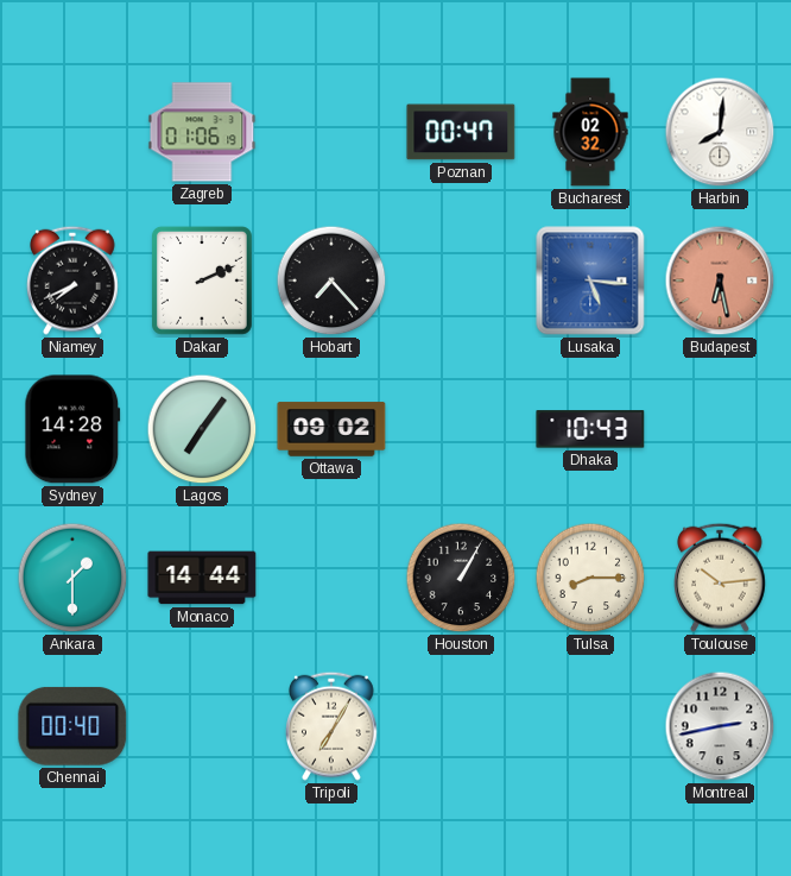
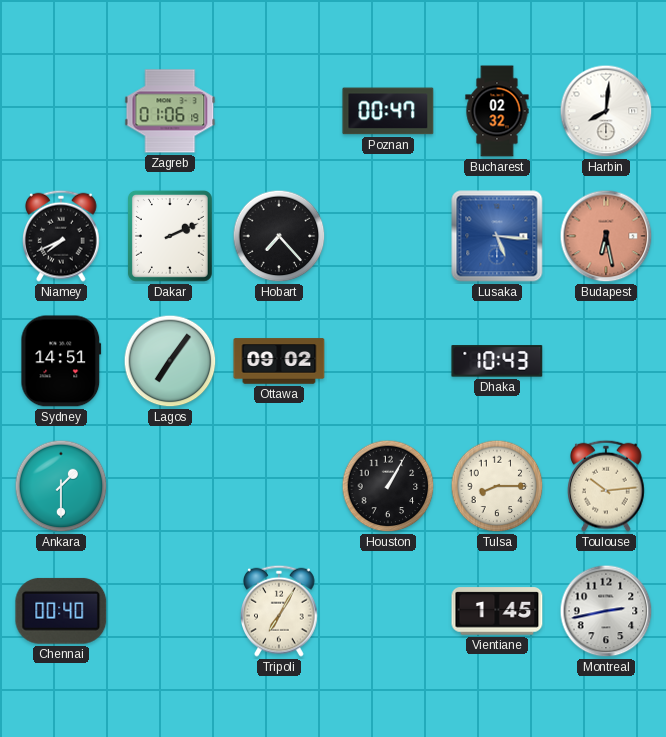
Sydney: 14:28 -> 14:51
Monaco: 14:44 -> none
Vientiane: none -> 1:45
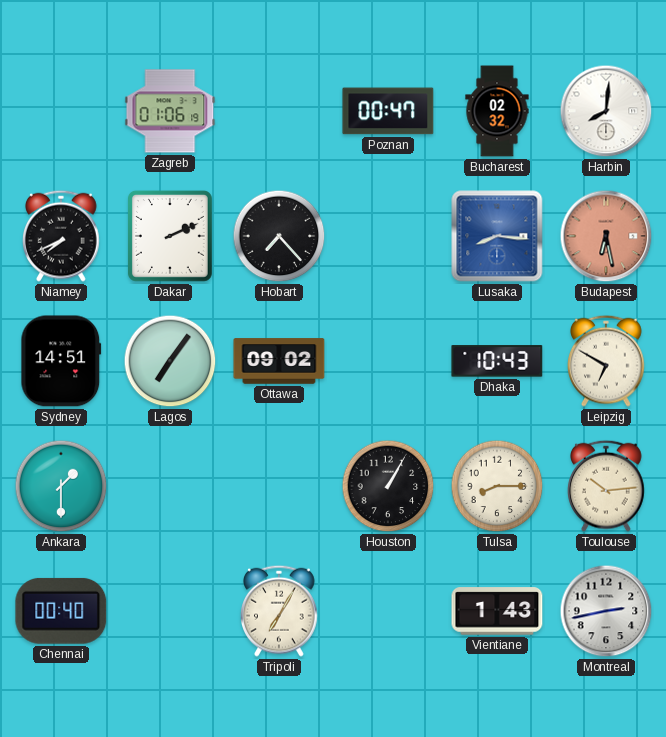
Lusaka: 5:16 -> 8:16
Leipzig: none -> 6:50
Vientiane: 1:45 -> 1:43
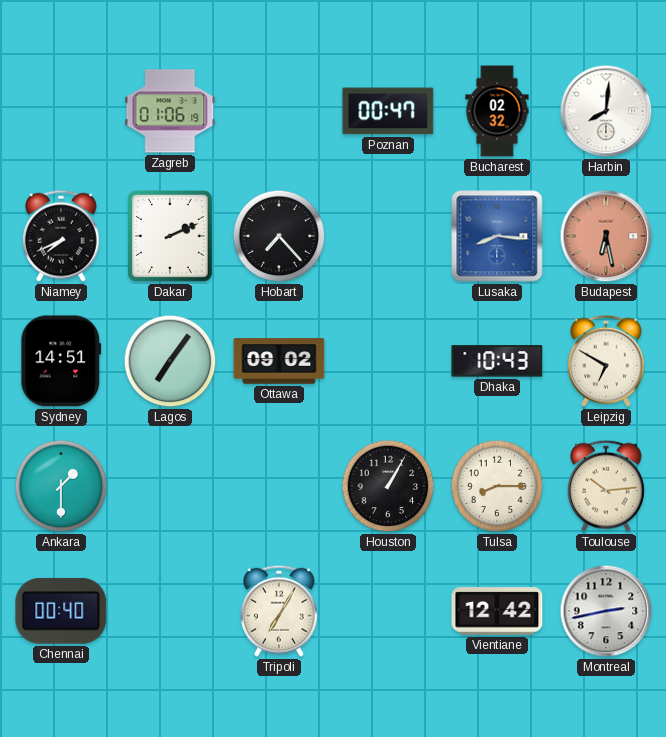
Vientiane: 1:43 -> 12:42
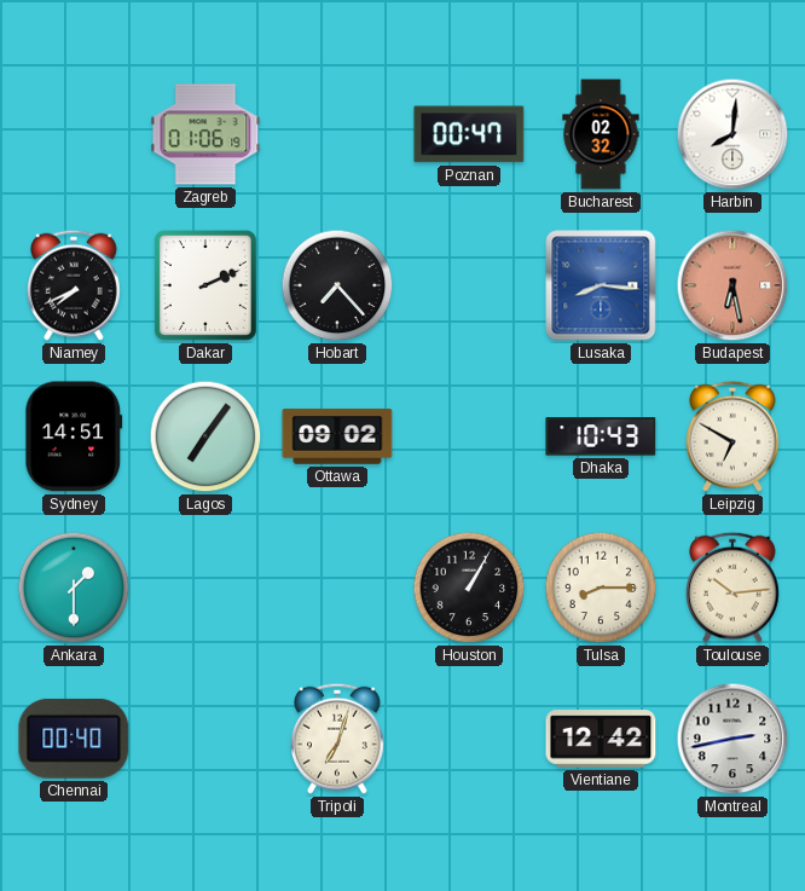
Tripoli: 7:05 -> 7:03
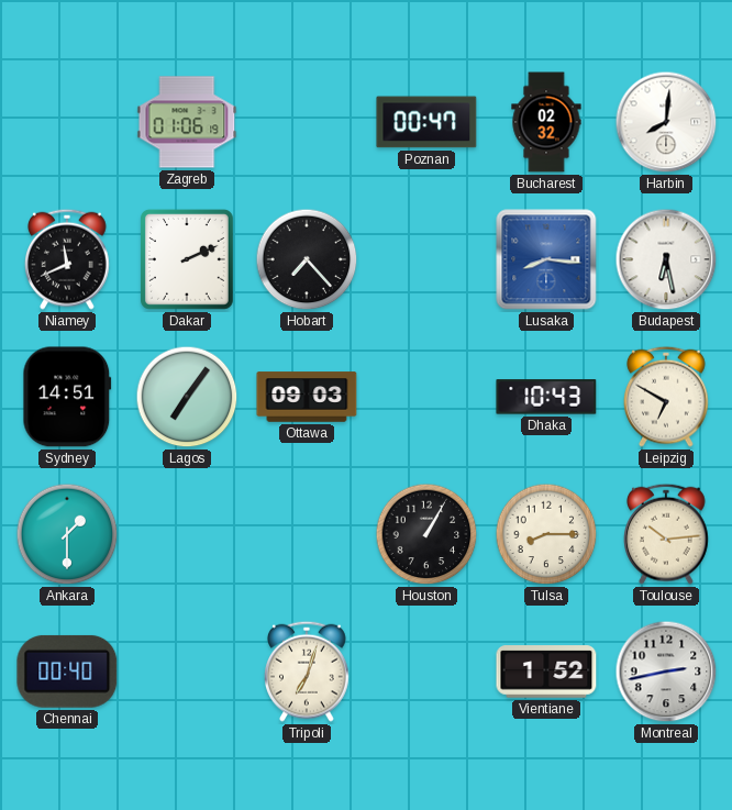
Niamey: 7:41 -> 11:41
Budapest dial: salmon -> white
Ottawa: 09:02 -> 09:03
Vientiane: 12:42 -> 1:52
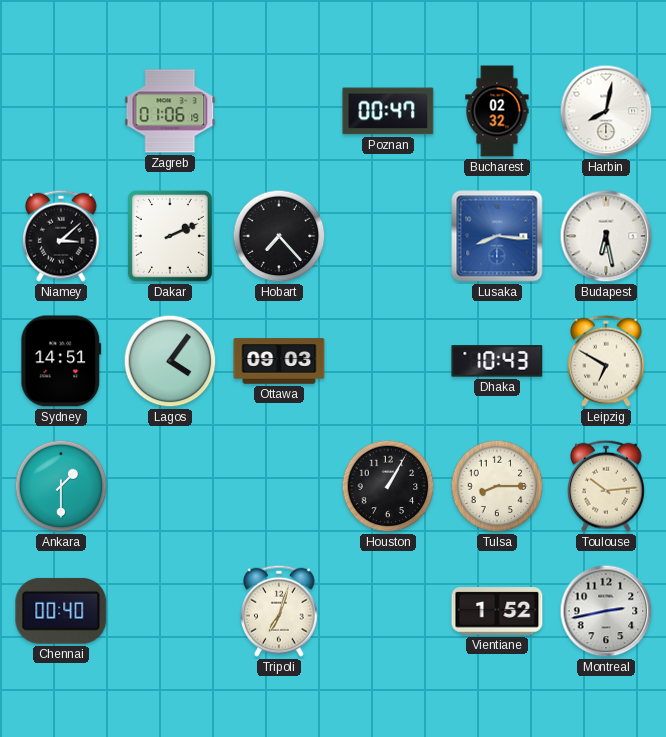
Harbin: 8:01 -> 8:02
Niamey: 11:41 -> 3:08
Lagos: 7:06 -> 4:06
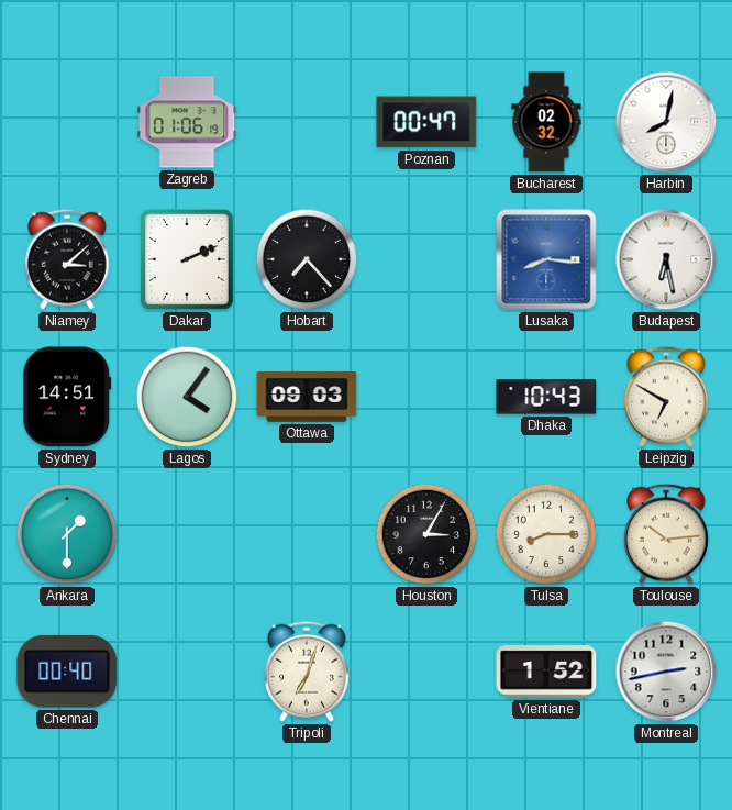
Houston: 1:05 -> 3:05
